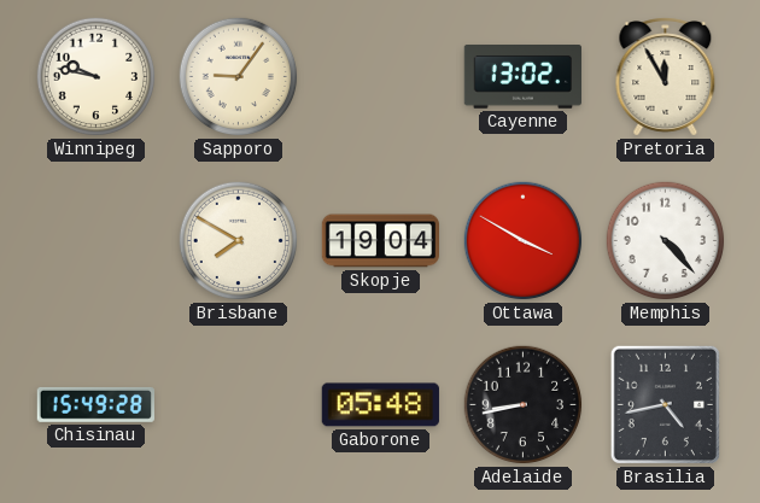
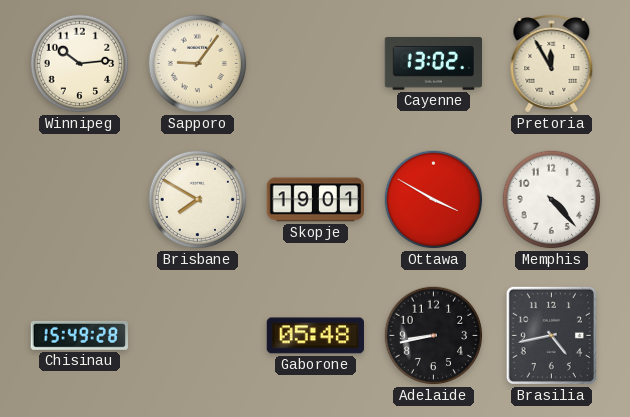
Winnipeg: 9:47 -> 10:14
Skopje: 19:04 -> 19:01
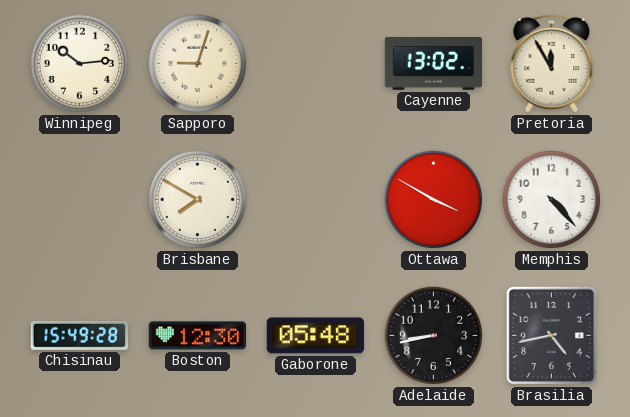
Sapporo: 9:06 -> 9:03
Skopje: 19:01 -> none
Boston: none -> 12:30
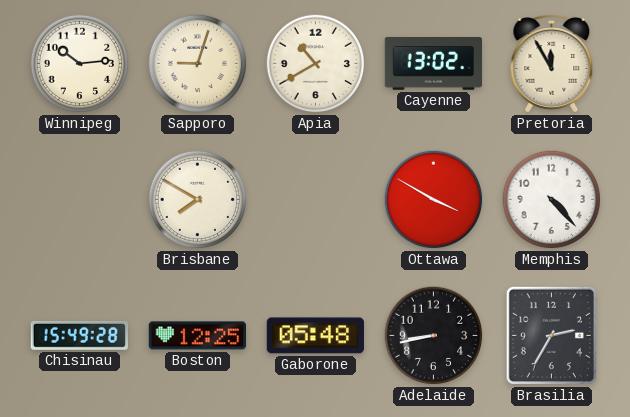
Apia: none -> 10:40
Boston: 12:30 -> 12:25
Brasilia: 4:43 -> 2:35
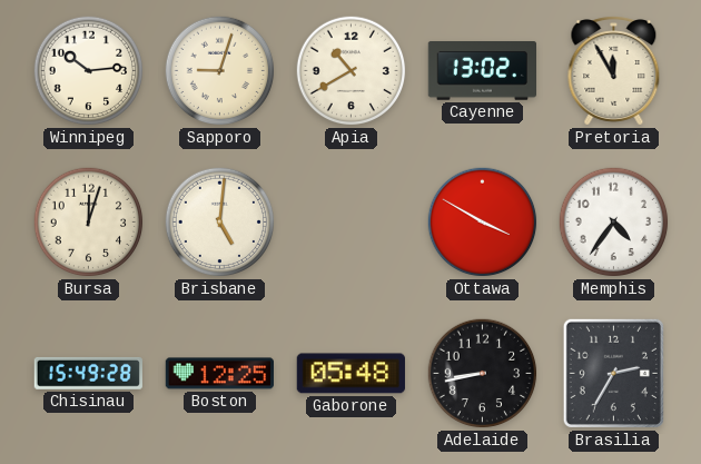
Bursa: none -> 12:03
Brisbane: 7:50 -> 5:01
Memphis: 4:23 -> 4:36
